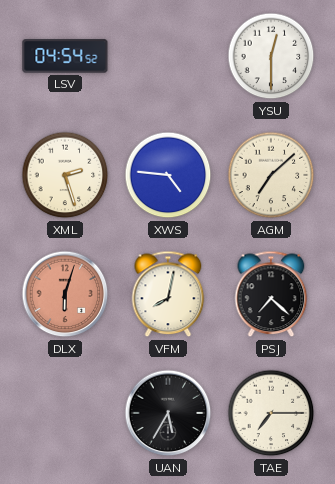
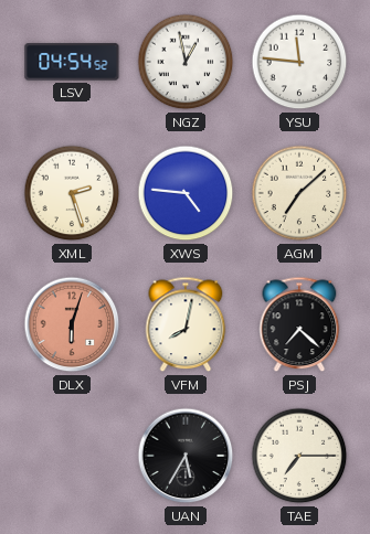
NGZ: none -> 12:58
YSU: 12:30 -> 11:46
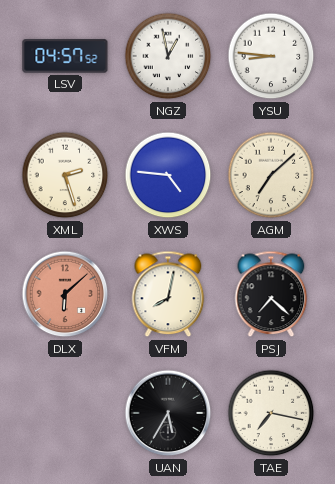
LSV: 04:54 -> 04:57
YSU: 11:46 -> 8:46
DLX: 6:03 -> 6:08
TAE: 7:15 -> 7:17
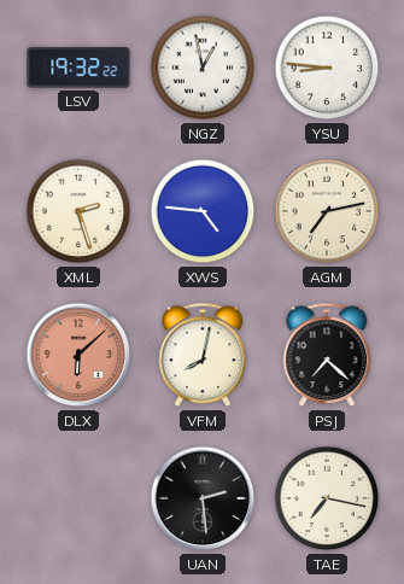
LSV: 04:57 -> 19:32
AGM: 7:08 -> 7:13
UAN: 5:35 -> 2:29
